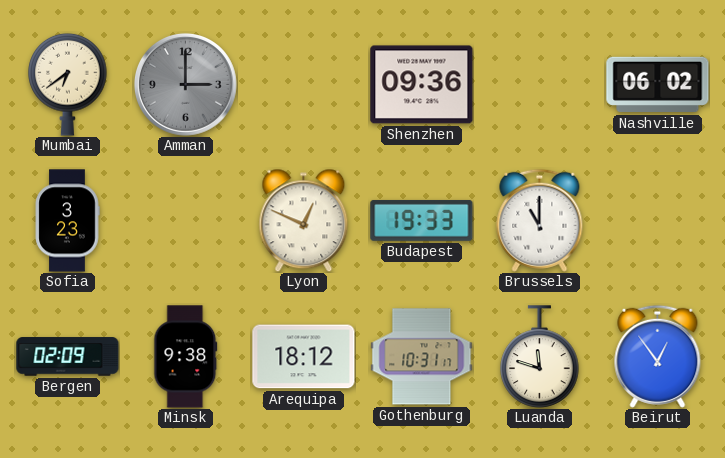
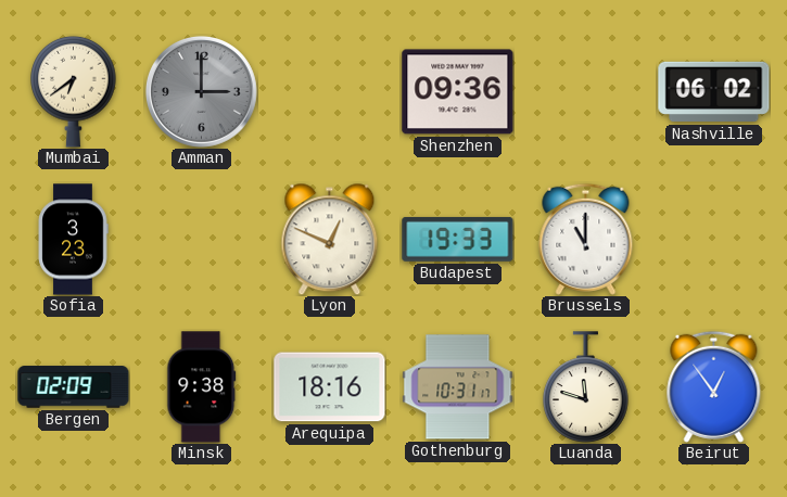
Arequipa: 18:12 -> 18:16
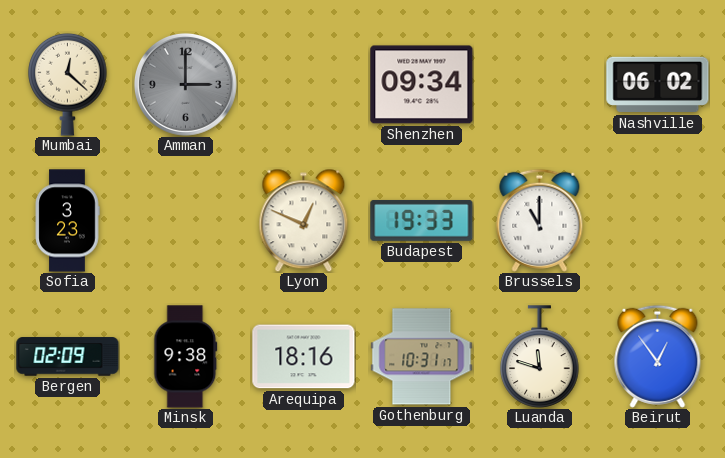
Mumbai: 6:39 -> 12:22
Shenzhen: 09:36 -> 09:34
